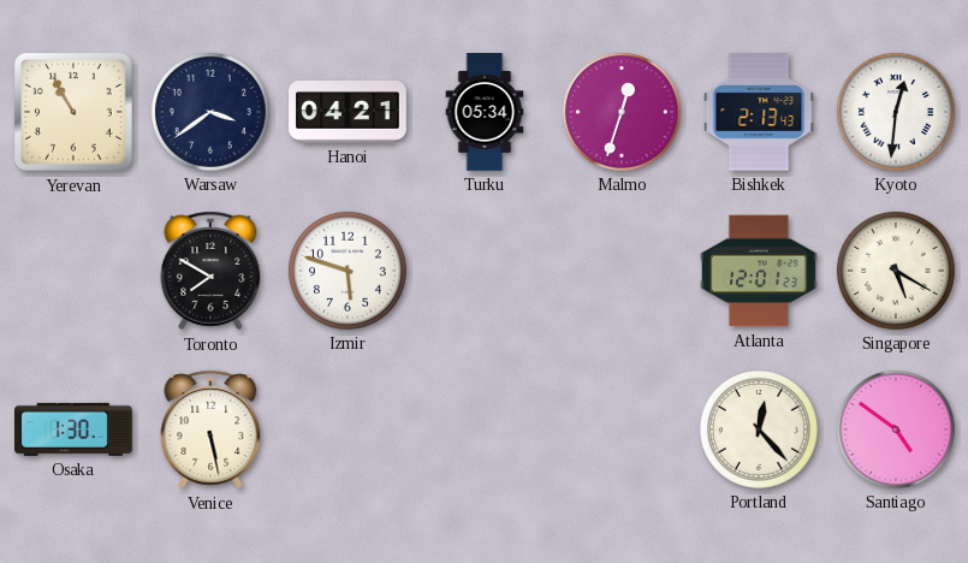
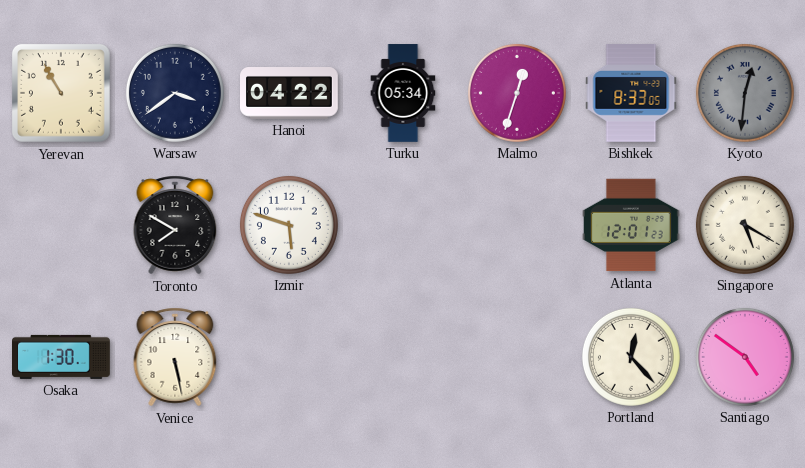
Hanoi: 04:21 -> 04:22
Bishkek: 2:13 -> 8:33
Kyoto dial: white -> grey
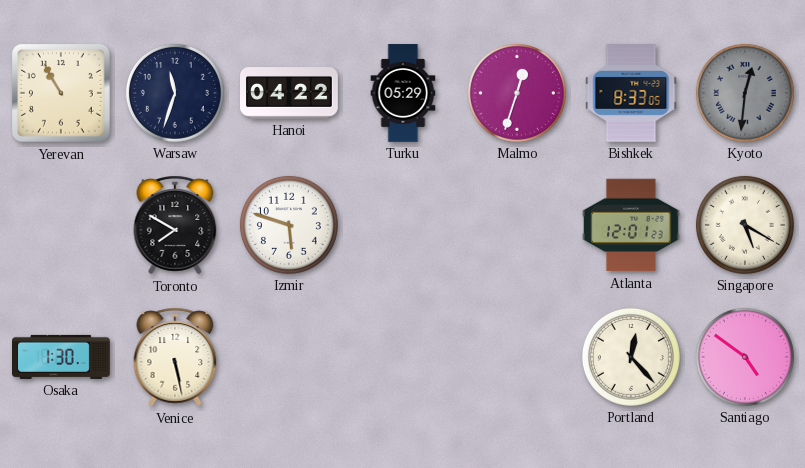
Warsaw: 3:39 -> 11:33
Turku: 05:34 -> 05:29
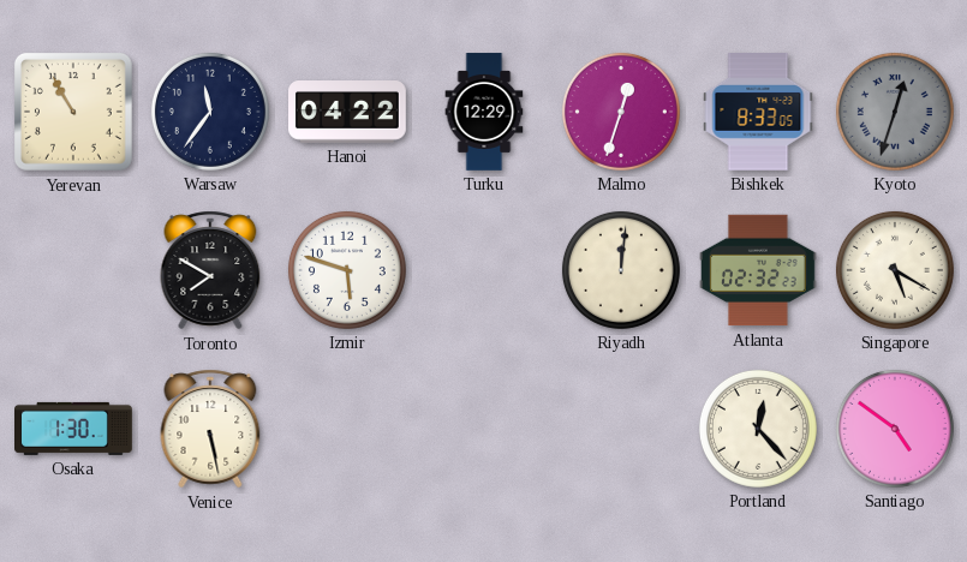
Warsaw: 11:33 -> 11:36
Turku: 05:29 -> 12:29
Kyoto: 12:31 -> 12:33
Riyadh: none -> 12:01
Atlanta: 12:01 -> 02:32
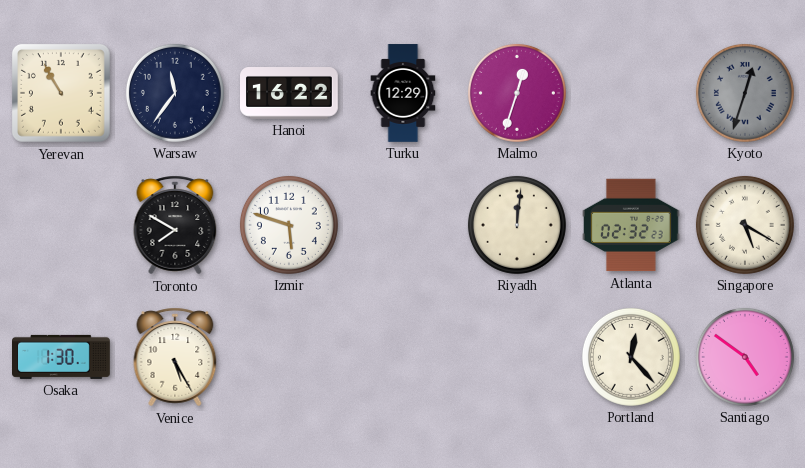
Hanoi: 04:22 -> 16:22
Bishkek: 8:33 -> none
Venice: 5:28 -> 5:25
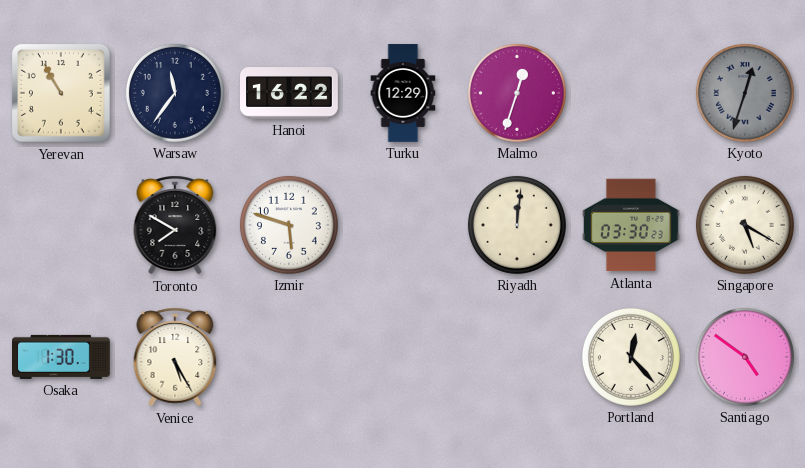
Atlanta: 02:32 -> 03:30
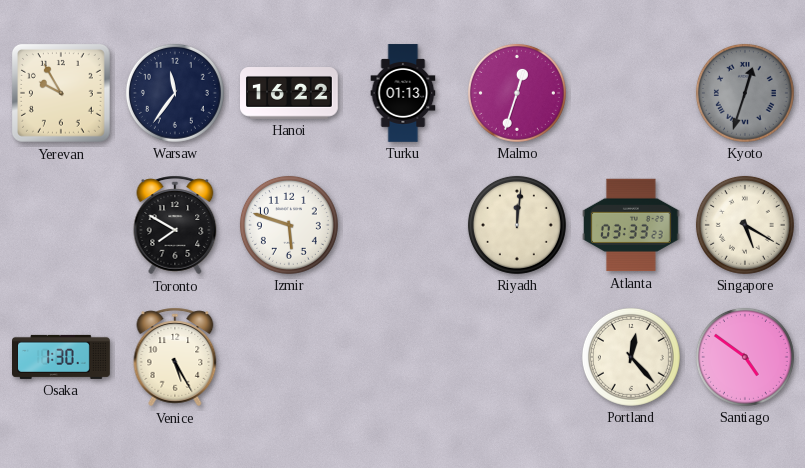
Yerevan: 10:55 -> 9:55
Turku: 12:29 -> 01:13
Atlanta: 03:30 -> 03:33
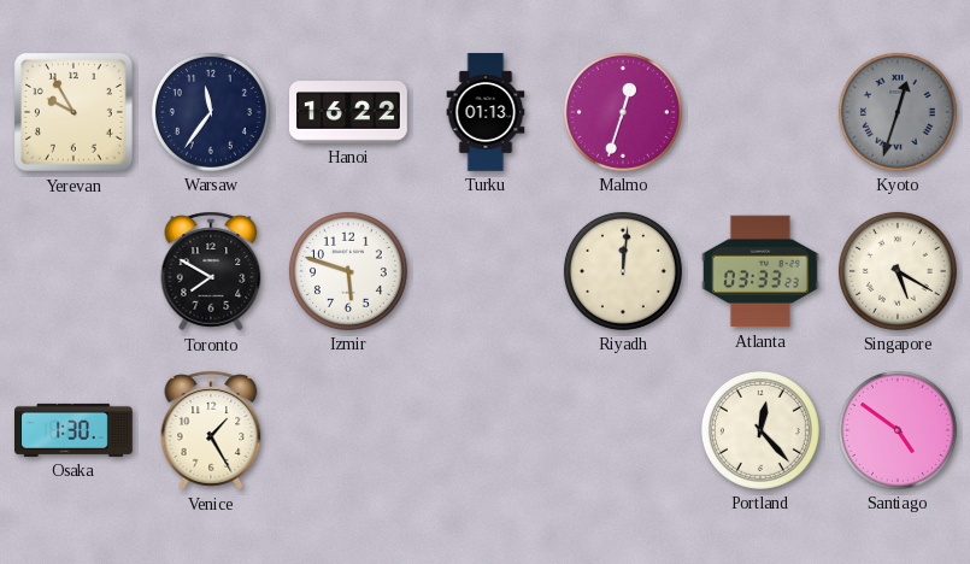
Venice: 5:25 -> 1:25
